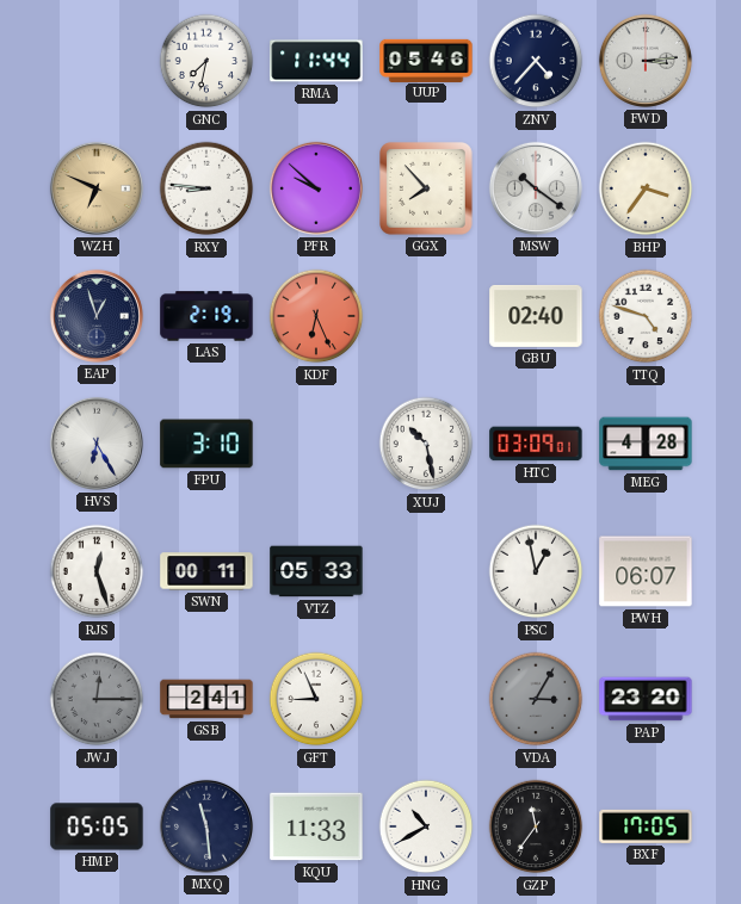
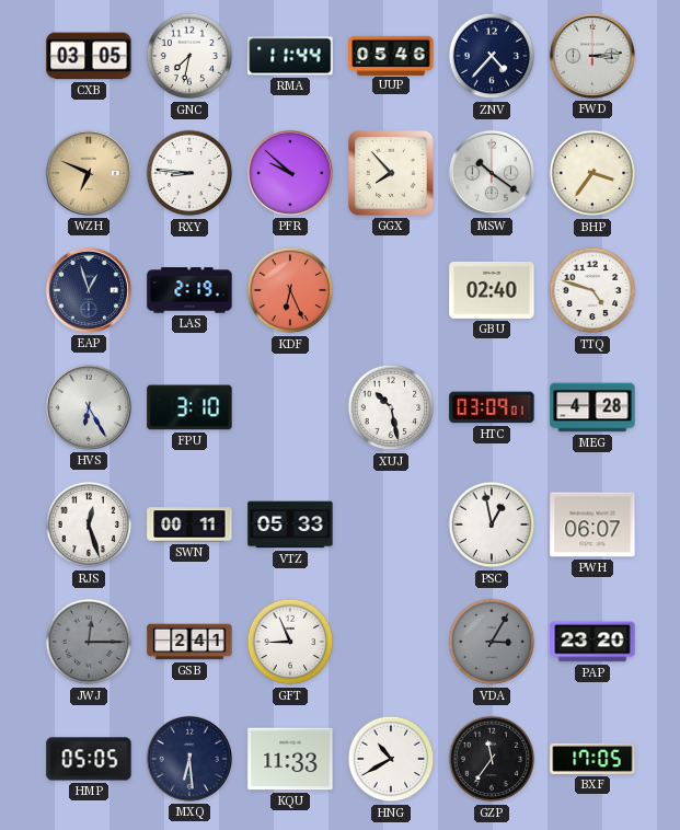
CXB: none -> 03:05
MXQ: 11:29 -> 6:29
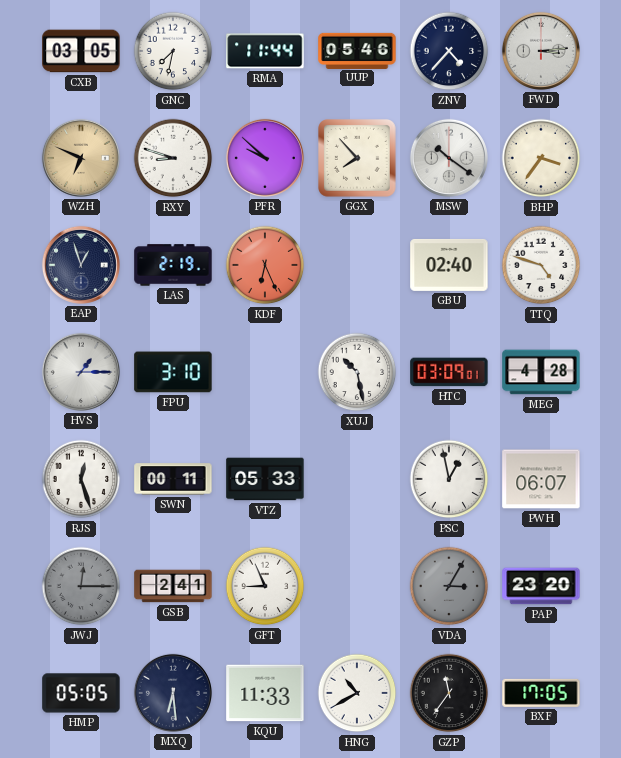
RXY: 8:46 -> 8:48
HVS: 6:25 -> 1:15
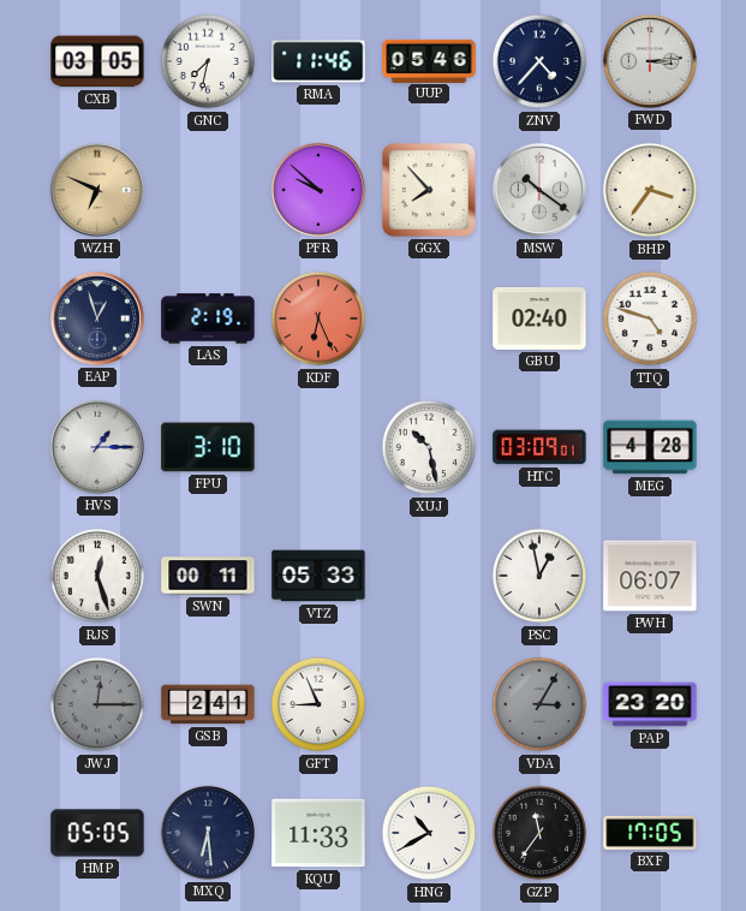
RMA: 11:44 -> 11:46
RXY: 8:48 -> none
